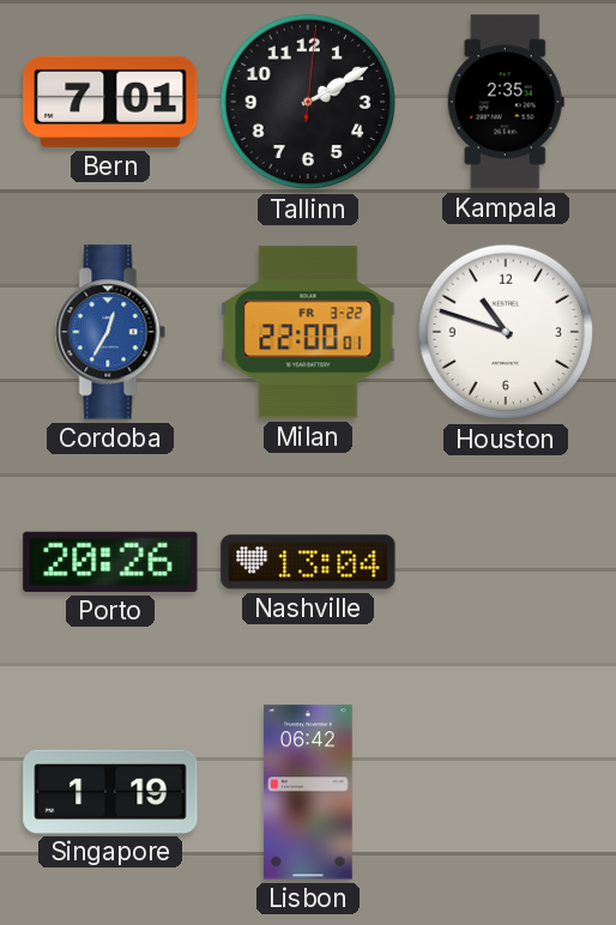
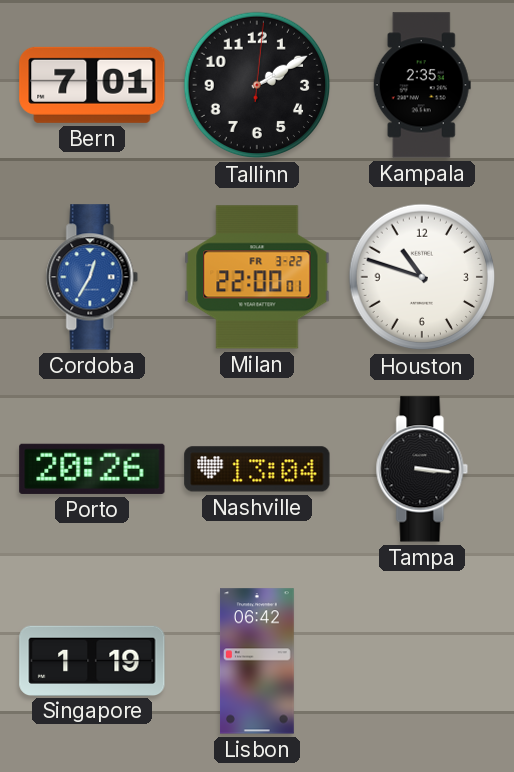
Tampa: none -> 3:16
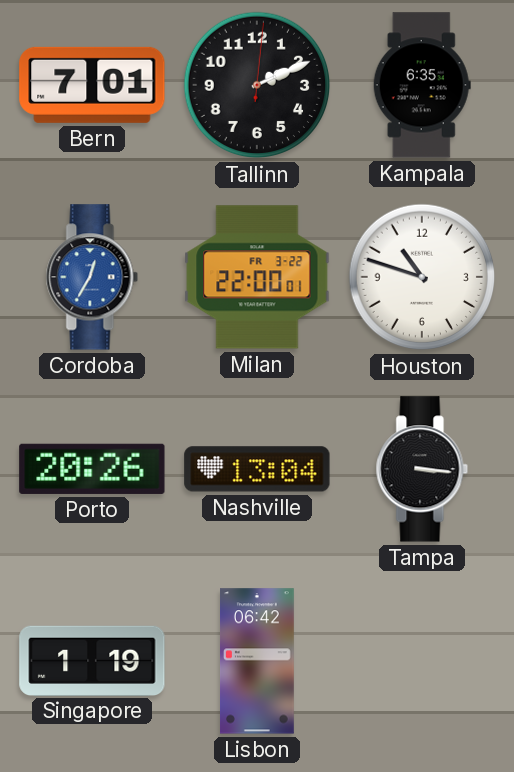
Tallinn: 2:10 -> 2:11
Kampala: 2:35 -> 6:35
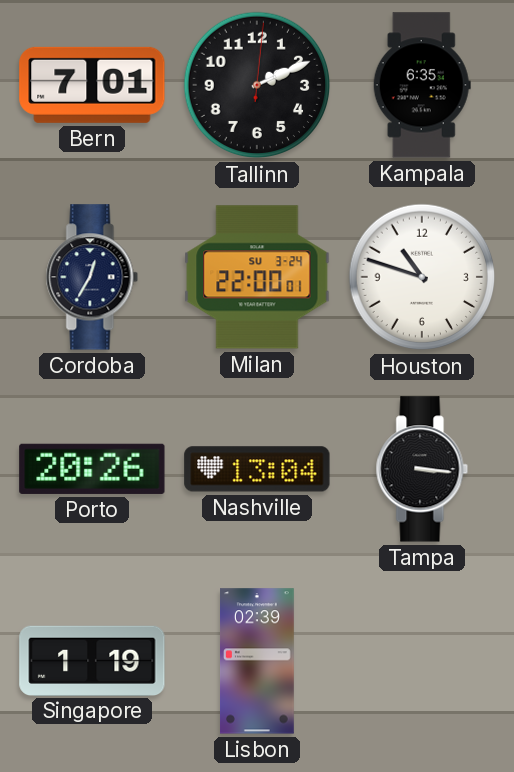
Cordoba dial: blue -> navy
Milan date: FR 3-22 -> SU 3-24
Lisbon: 06:42 -> 02:39
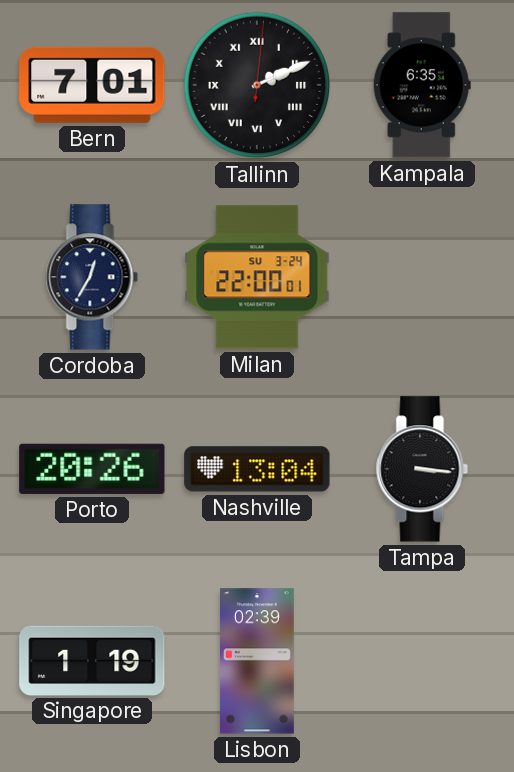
Tallinn numerals: Arabic -> Roman
Houston: 10:48 -> none
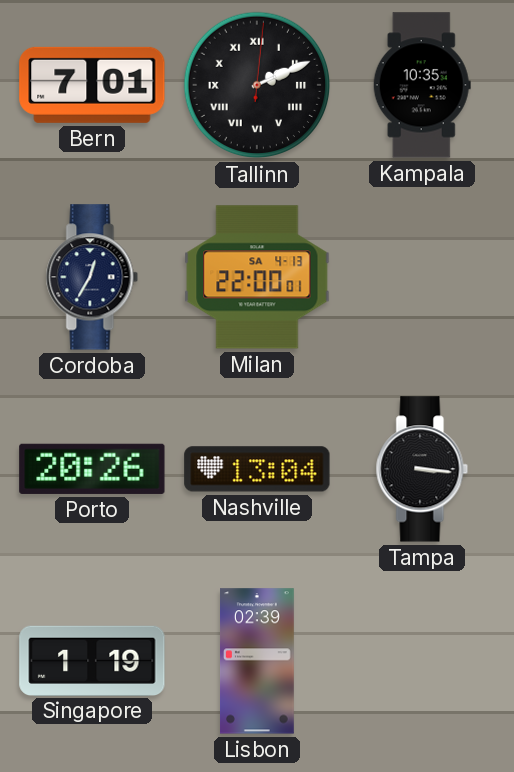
Kampala: 6:35 -> 10:35
Milan date: SU 3-24 -> SA 4-13
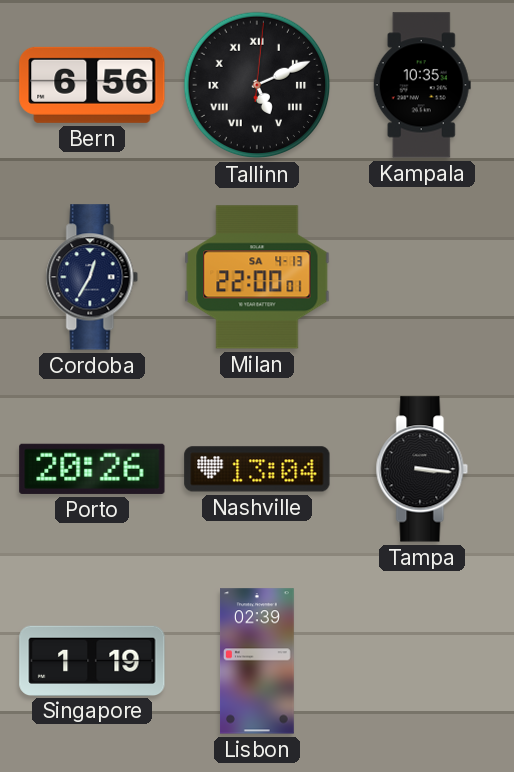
Bern: 7:01 -> 6:56
Tallinn: 2:11 -> 5:11
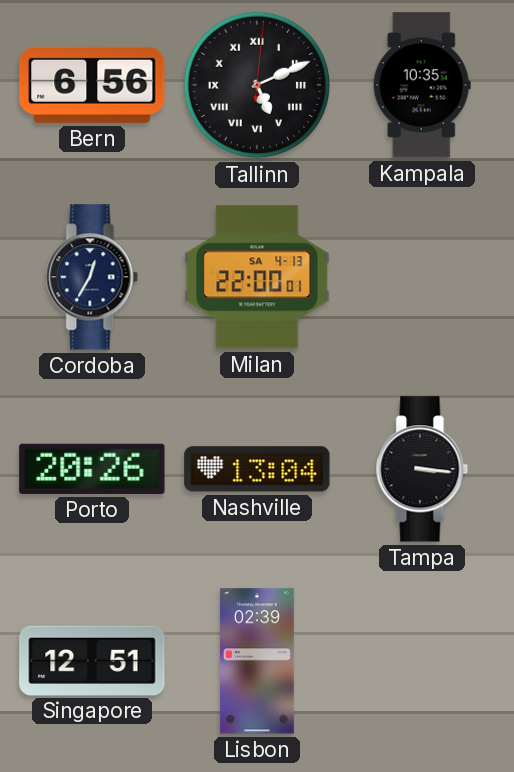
Singapore: 1:19 -> 12:51
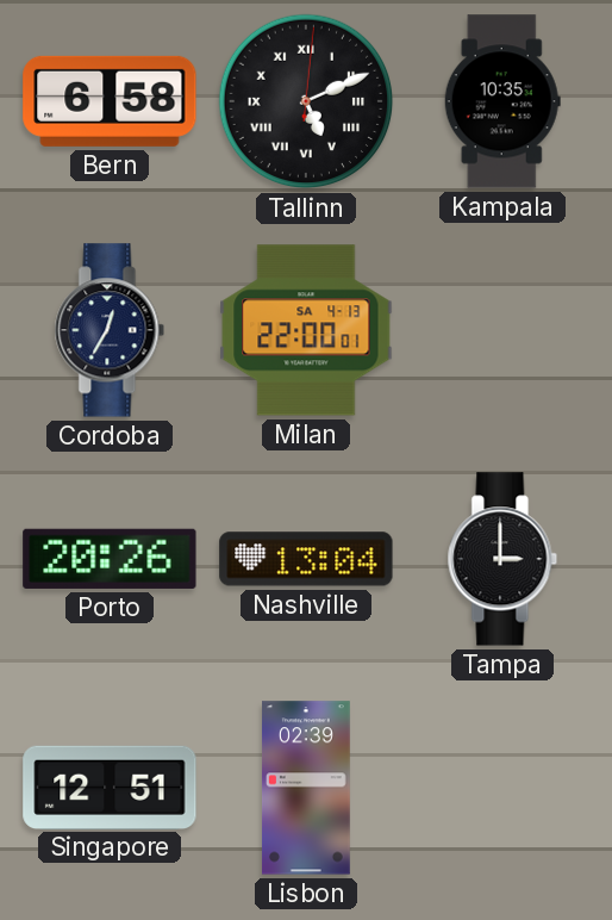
Bern: 6:56 -> 6:58
Tampa: 3:16 -> 3:00
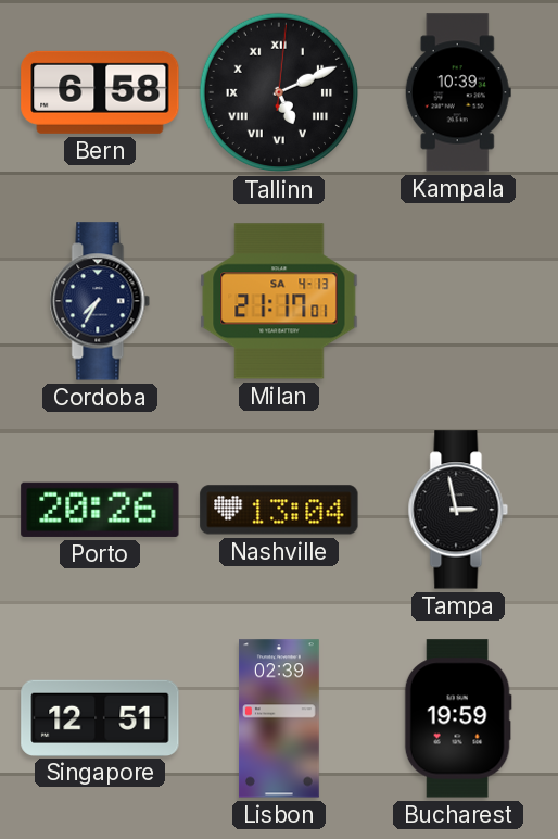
Kampala: 10:35 -> 10:39
Cordoba: 12:35 -> 7:35
Milan: 22:00 -> 21:17
Tampa: 3:00 -> 2:58
Bucharest: none -> 19:59
